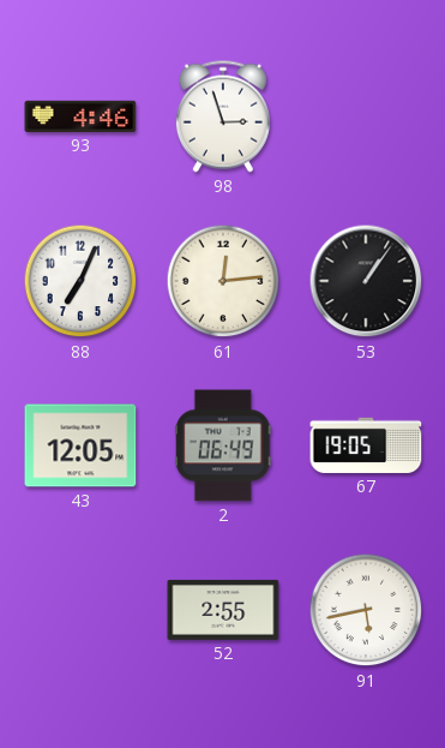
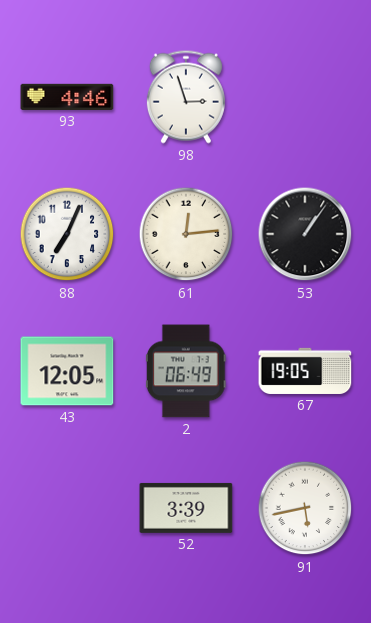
52: 2:55 -> 3:39
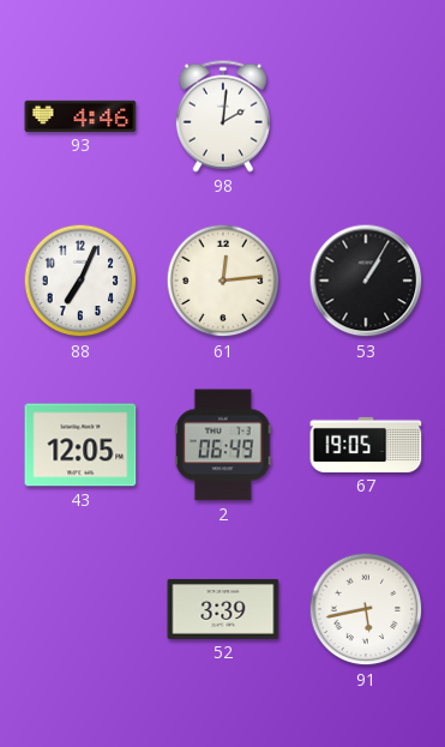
98: 2:57 -> 2:01
53: 1:06 -> 1:05
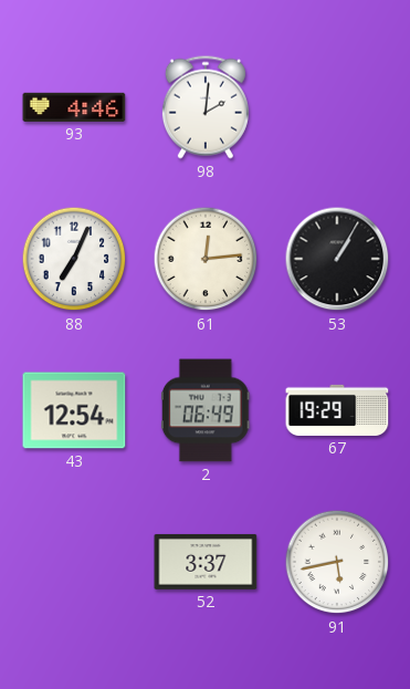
43: 12:05 -> 12:54
67: 19:05 -> 19:29
52: 3:39 -> 3:37
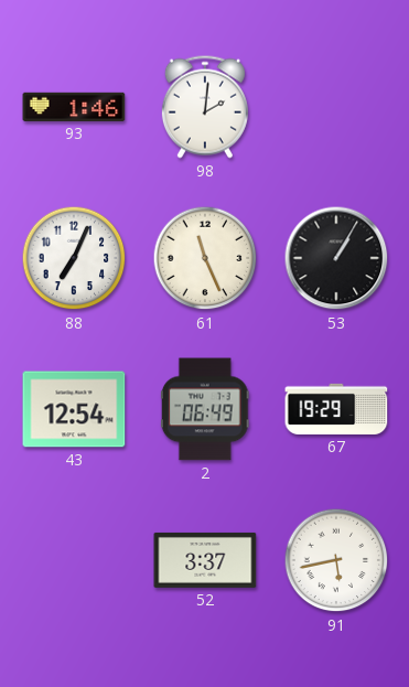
93: 4:46 -> 1:46
61: 12:14 -> 11:26
